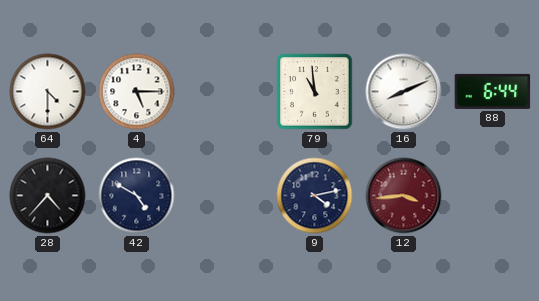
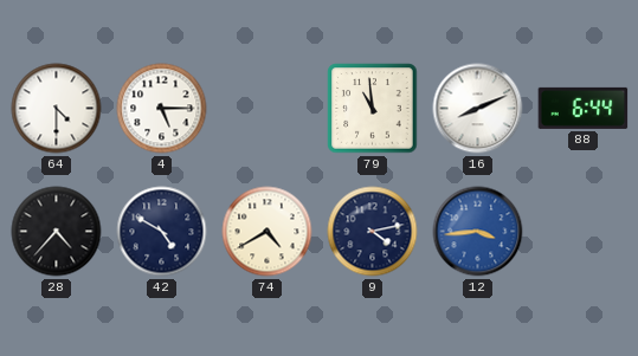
74: none -> 4:40
12 dial: burgundy -> blue
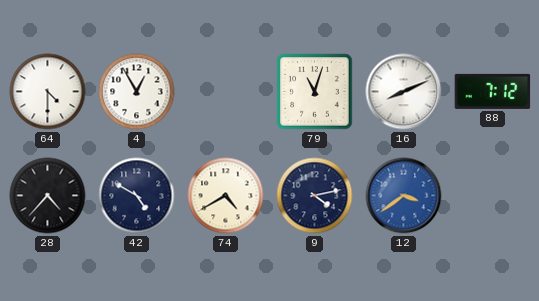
4: 5:15 -> 12:55
79: 10:59 -> 11:03
88: 6:44 -> 7:12
12: 3:44 -> 3:39
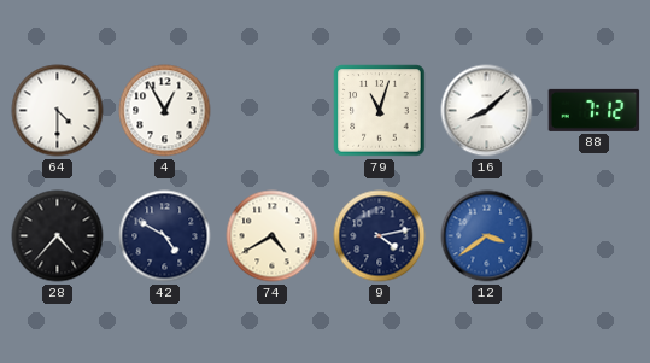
16: 8:11 -> 8:08
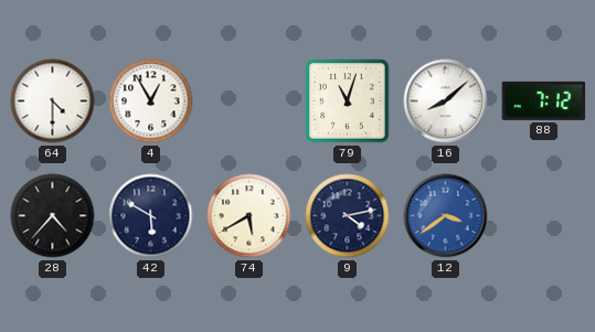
42: 4:50 -> 5:50
74: 4:40 -> 5:40
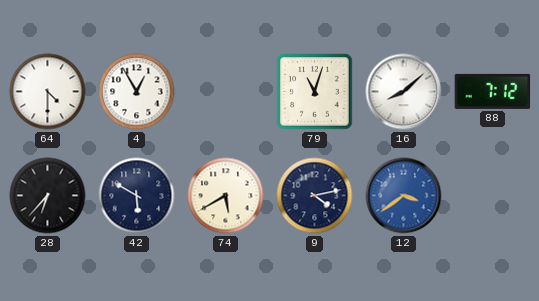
28: 4:37 -> 6:37
